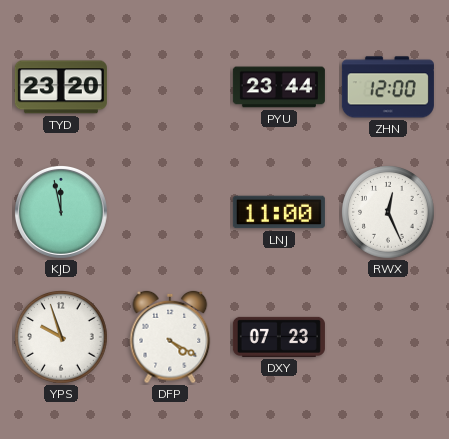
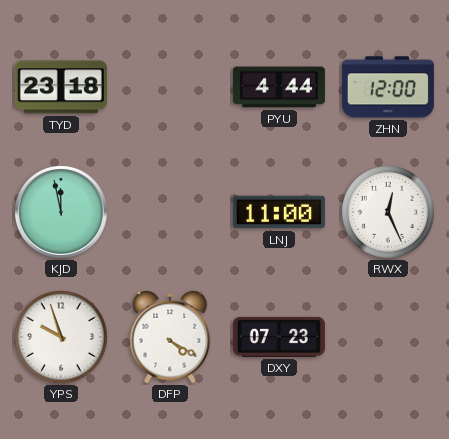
TYD: 23:20 -> 23:18
PYU: 23:44 -> 4:44
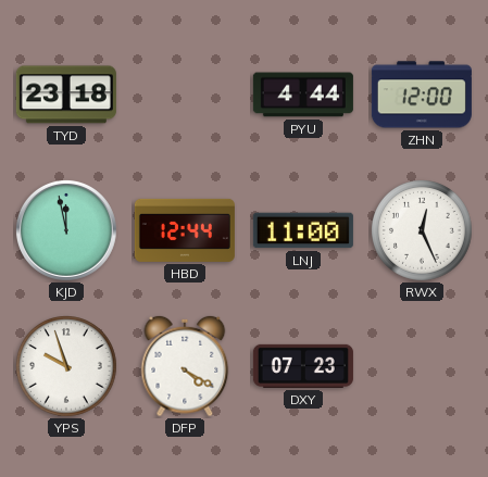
HBD: none -> 12:44
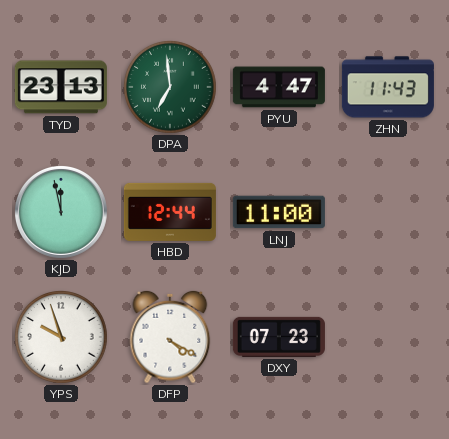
TYD: 23:18 -> 23:13
DPA: none -> 6:59
PYU: 4:44 -> 4:47
ZHN: 12:00 -> 11:43
RWX: 12:26 -> none
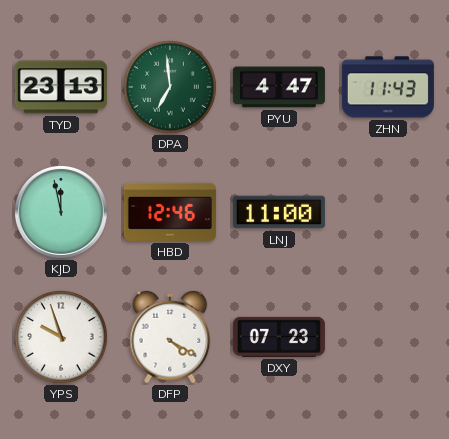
HBD: 12:44 -> 12:46
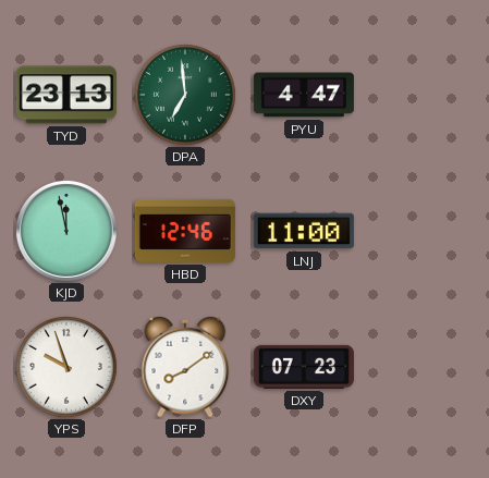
ZHN: 11:43 -> none
DFP: 4:20 -> 8:09
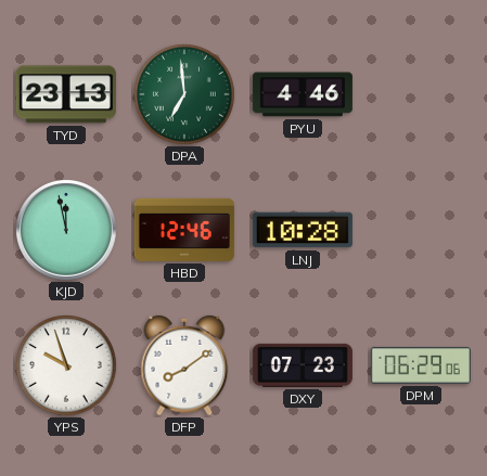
PYU: 4:47 -> 4:46
LNJ: 11:00 -> 10:28
DPM: none -> 06:29
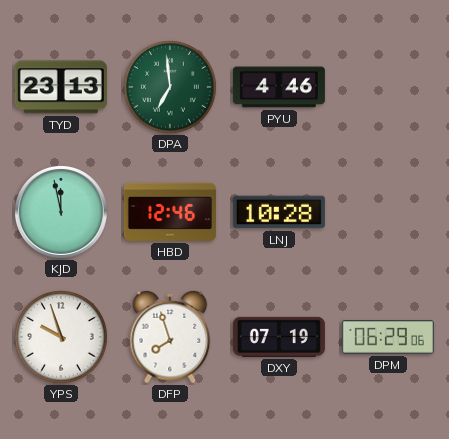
DFP: 8:09 -> 7:57
DXY: 07:23 -> 07:19
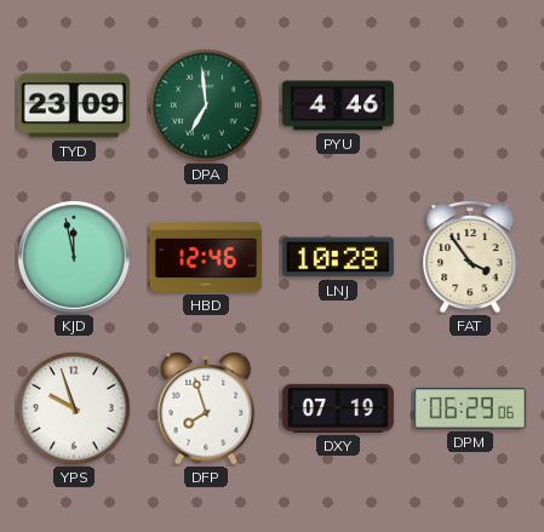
TYD: 23:13 -> 23:09
FAT: none -> 3:54
